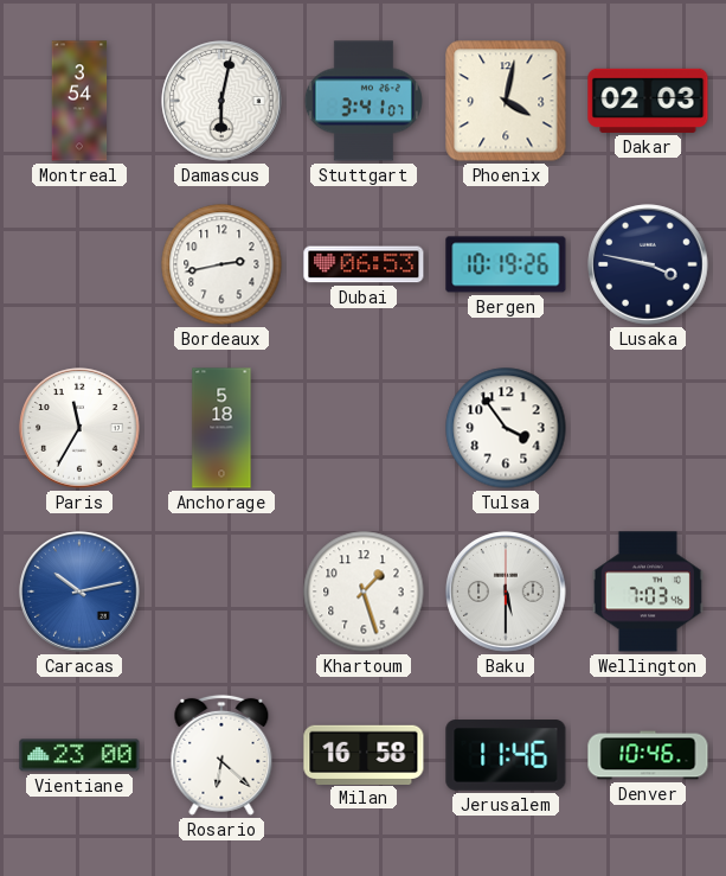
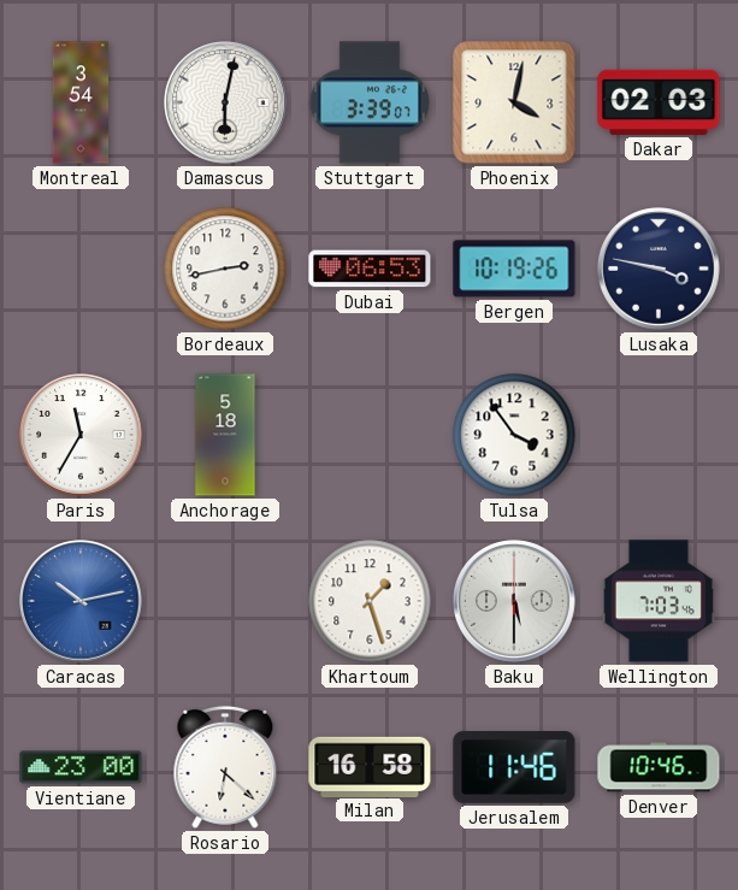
Stuttgart: 3:41 -> 3:39
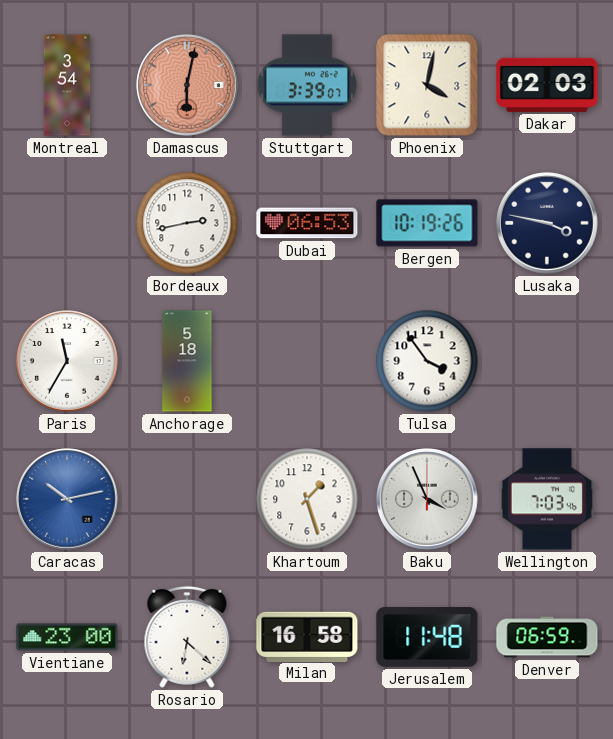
Damascus dial: white -> salmon
Baku: 5:30 -> 3:56
Jerusalem: 11:46 -> 11:48
Denver: 10:46 -> 06:59
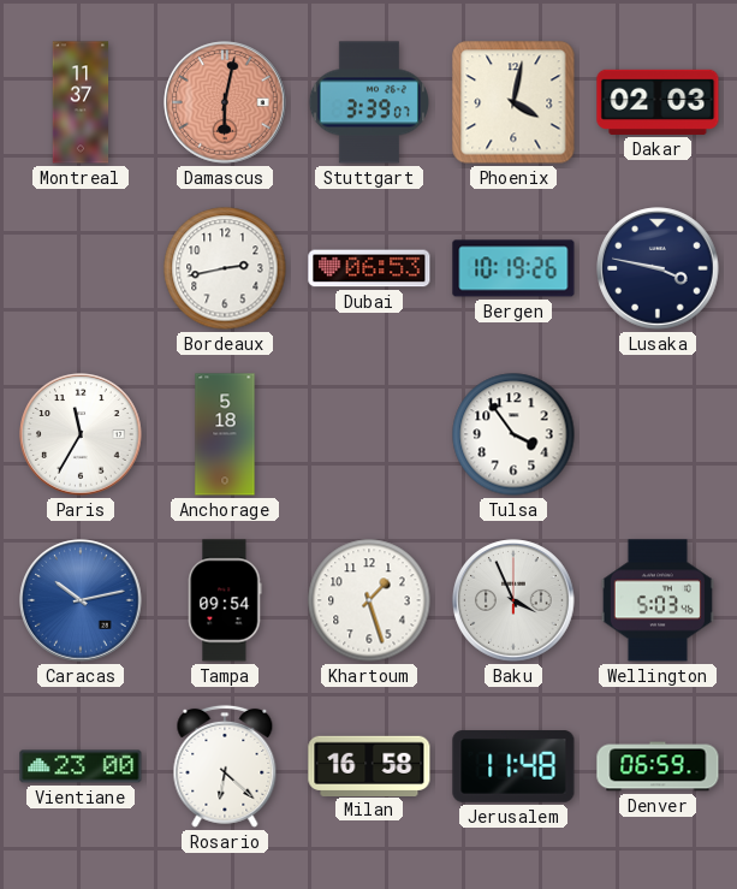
Montreal: 3:54 -> 11:37
Tampa: none -> 09:54
Wellington: 7:03 -> 5:03
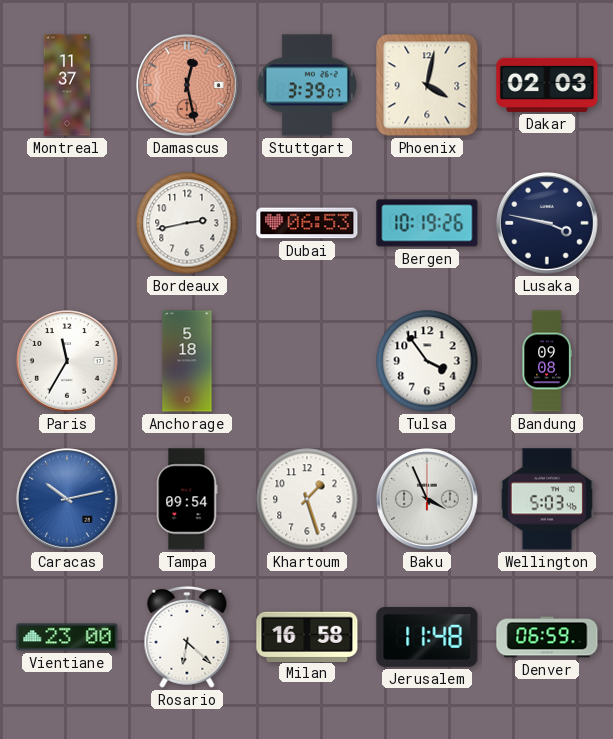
Damascus: 6:02 -> 12:28
Bandung: none -> 09:08
